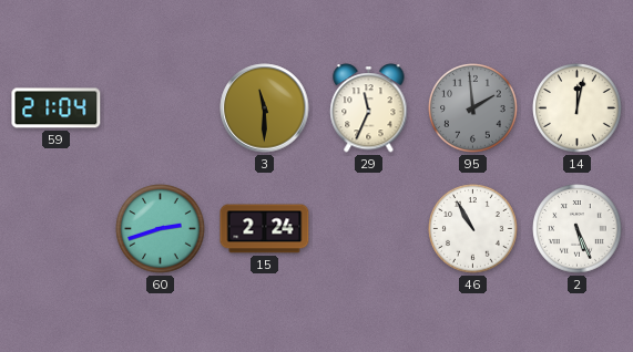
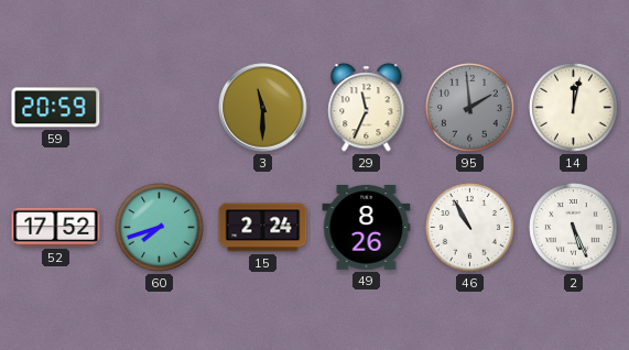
59: 21:04 -> 20:59
52: none -> 17:52
60: 2:42 -> 7:42
49: none -> 8:26
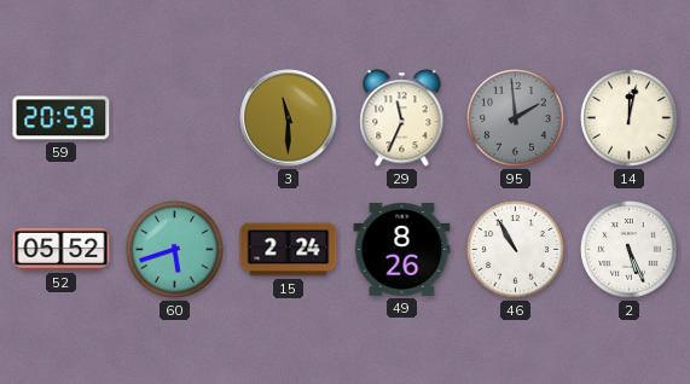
52: 17:52 -> 05:52
60: 7:42 -> 5:42
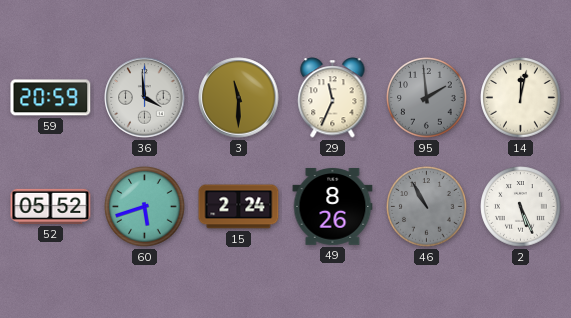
36: none -> 3:59
46 dial: white -> grey
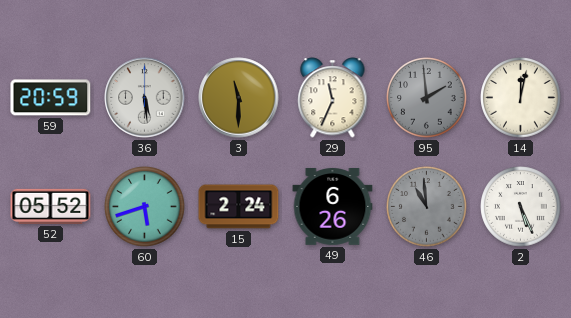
36: 3:59 -> 5:29
49: 8:26 -> 6:26
46: 10:55 -> 10:59
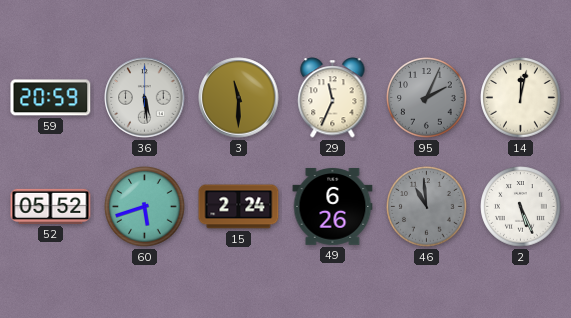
95: 1:59 -> 2:04
